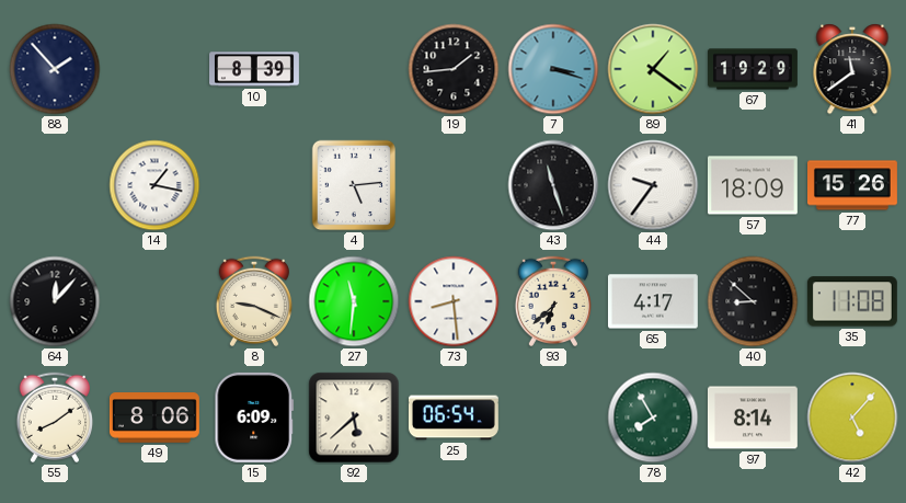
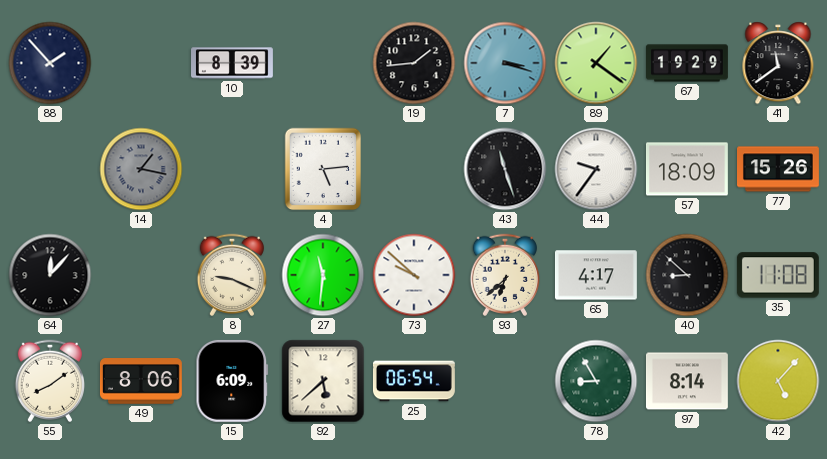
14 dial: white -> grey
73: 8:29 -> 9:52
78: 7:55 -> 8:55
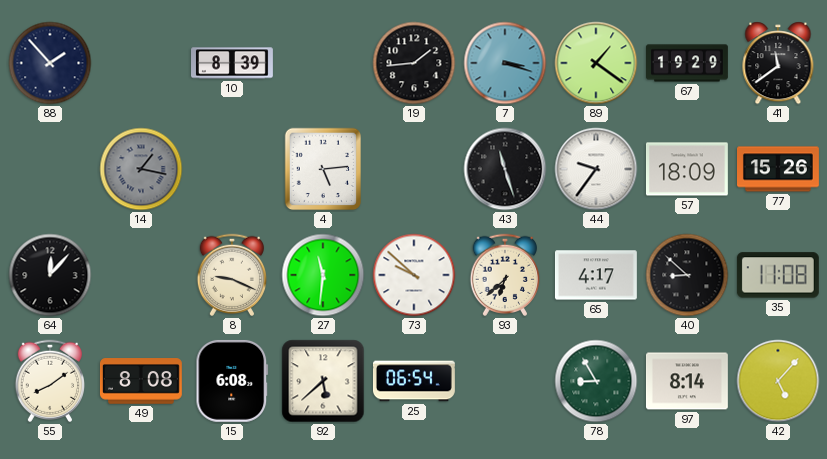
49: 8:06 -> 8:08
15: 6:09 -> 6:08
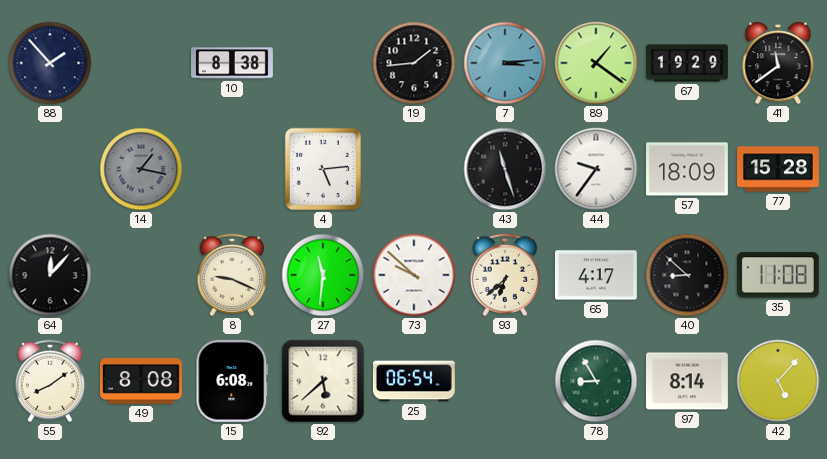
10: 8:39 -> 8:38
7: 3:18 -> 3:14
77: 15:26 -> 15:28
